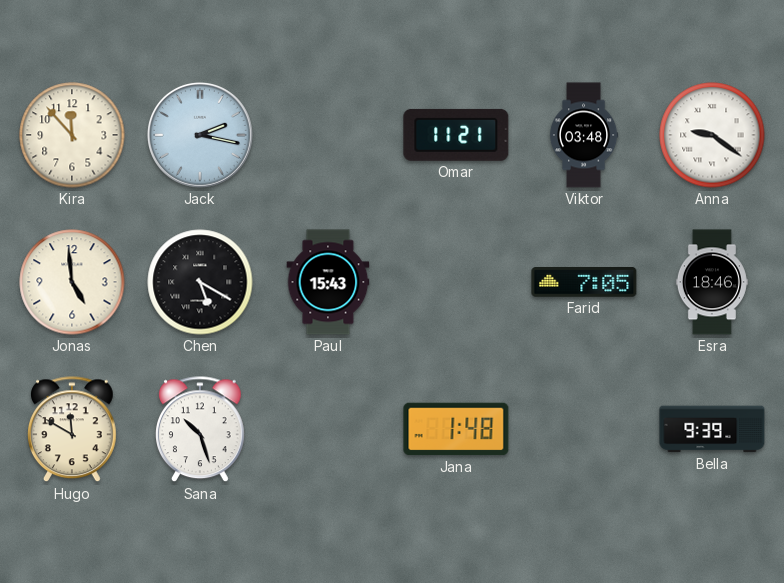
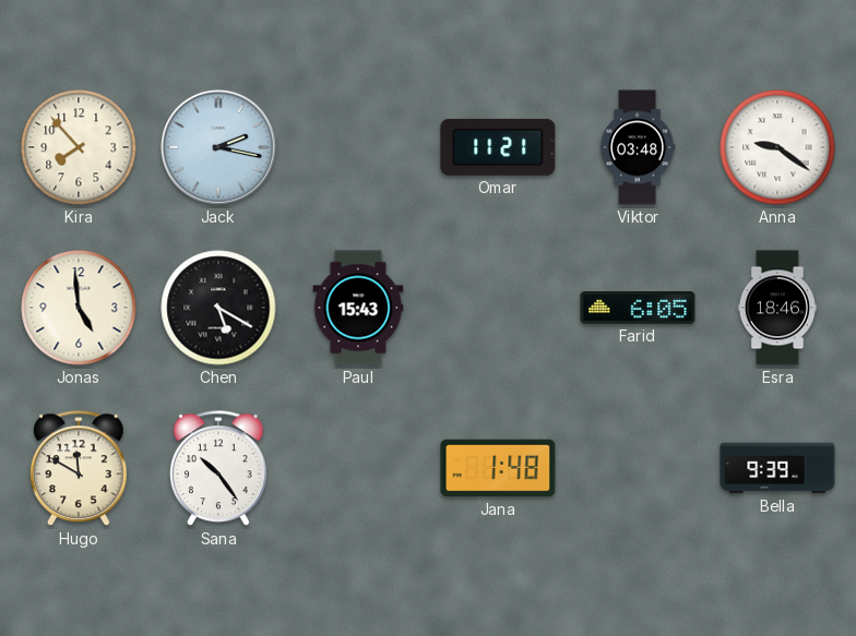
Kira: 11:53 -> 7:53
Farid: 7:05 -> 6:05
Sana: 10:27 -> 10:24
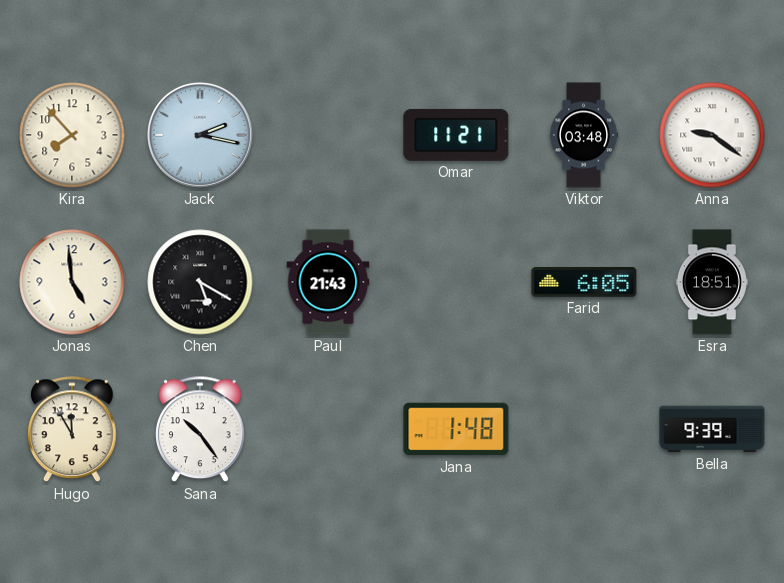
Paul: 15:43 -> 21:43
Esra: 18:46 -> 18:51
Hugo: 11:50 -> 11:55
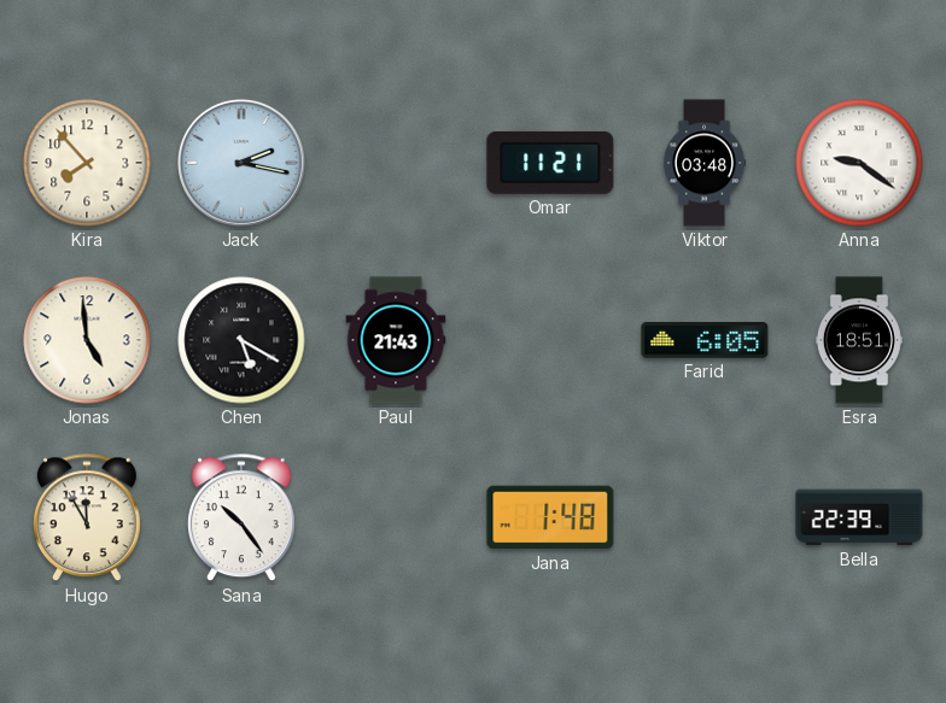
Bella: 9:39 -> 22:39
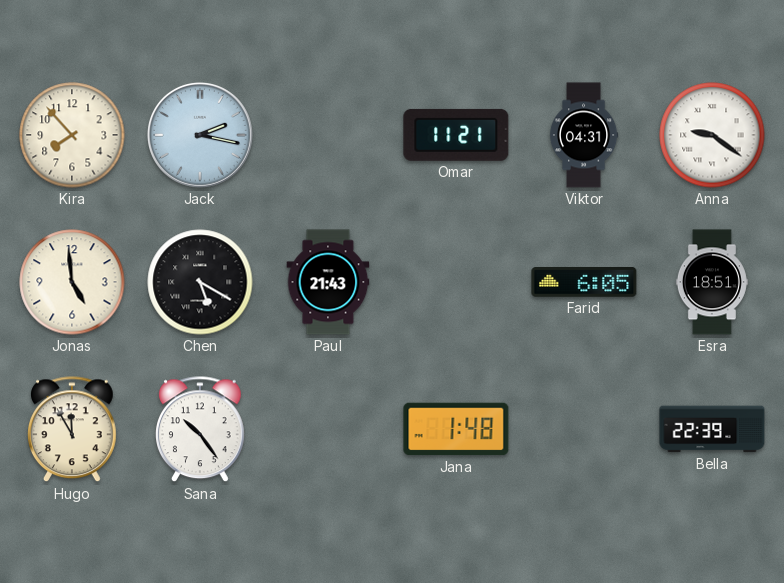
Viktor: 03:48 -> 04:31
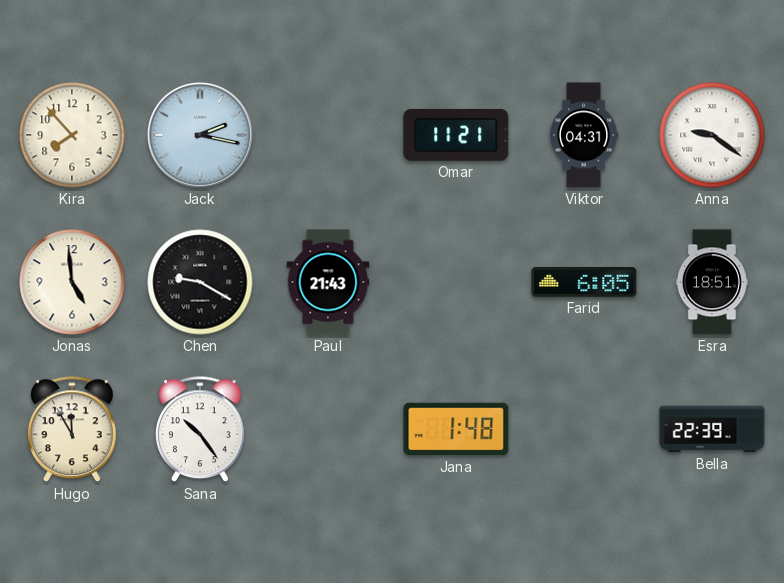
Chen: 5:20 -> 9:20
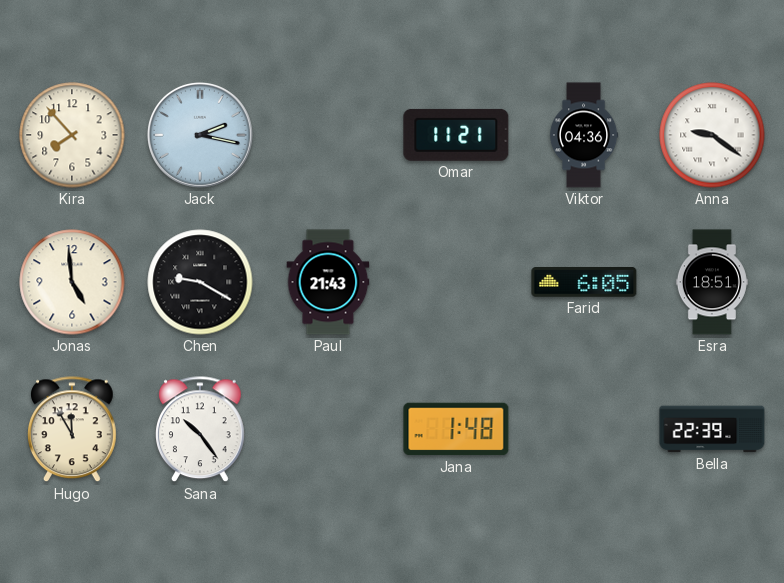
Viktor: 04:31 -> 04:36
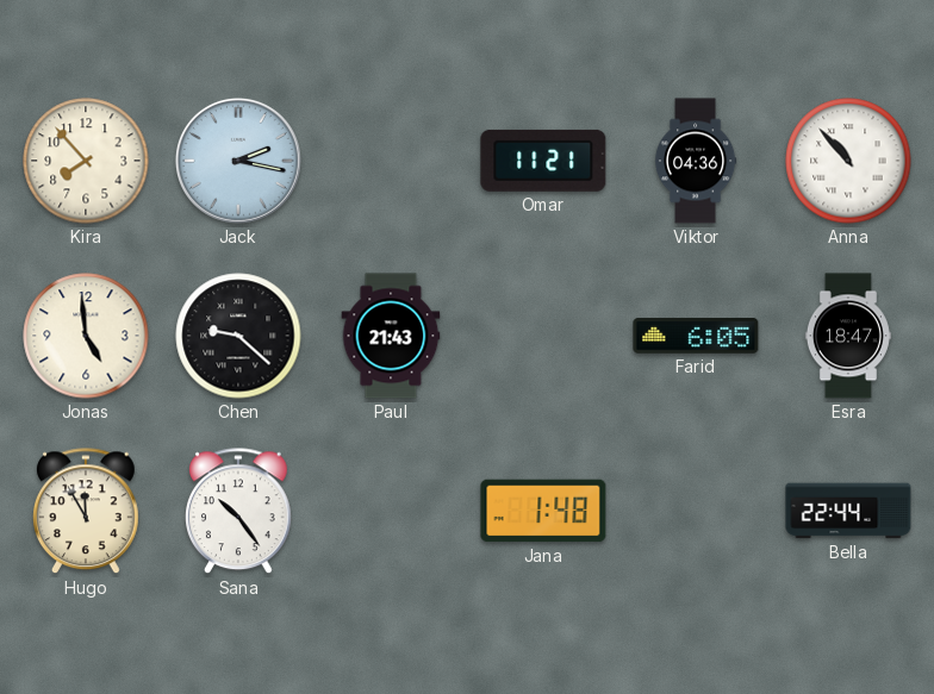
Anna: 9:21 -> 10:53
Chen: 9:20 -> 9:22
Esra: 18:51 -> 18:47
Bella: 22:39 -> 22:44
